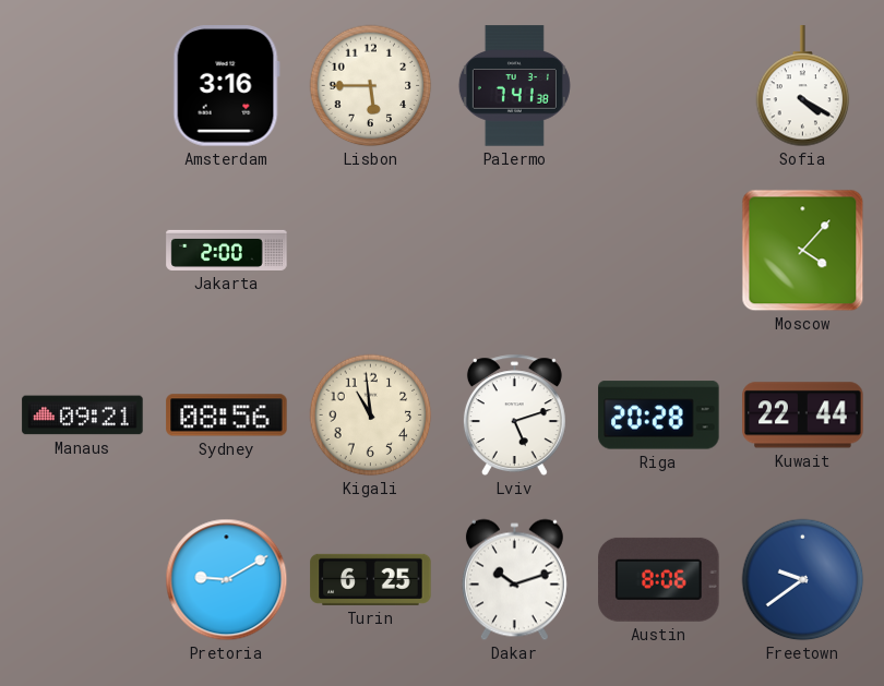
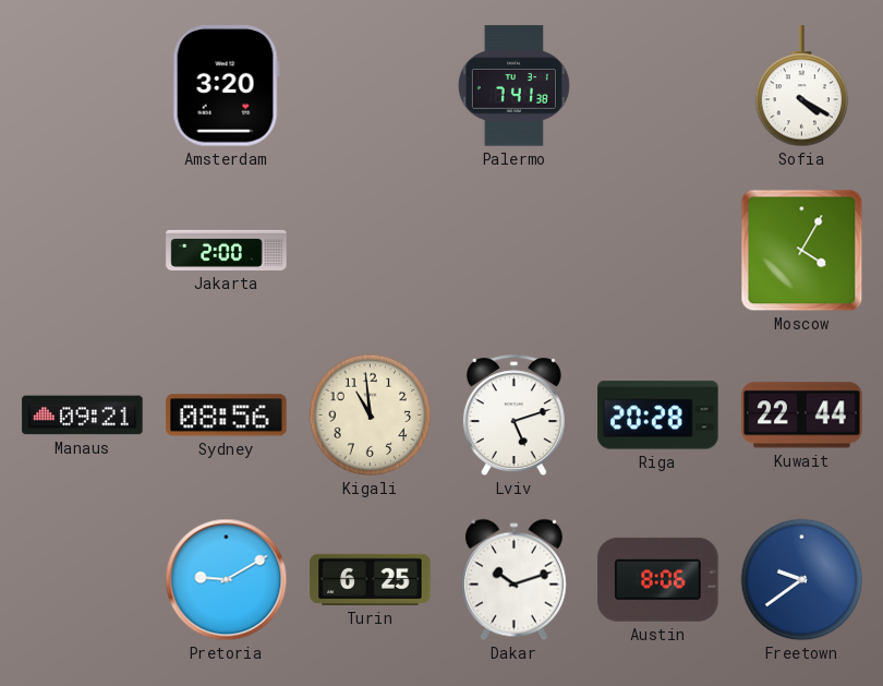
Amsterdam: 3:16 -> 3:20
Lisbon: 5:45 -> none
Moscow: 4:07 -> 4:05
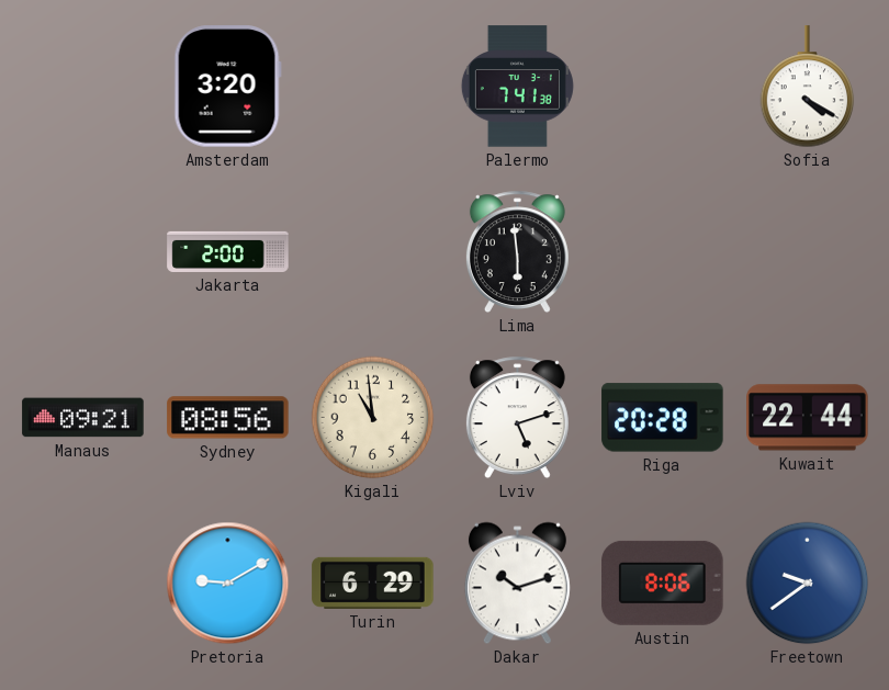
Lima: none -> 5:59
Moscow: 4:05 -> none
Turin: 6:25 -> 6:29
